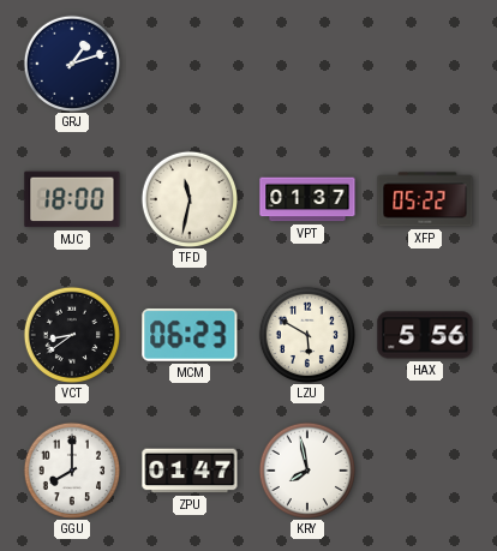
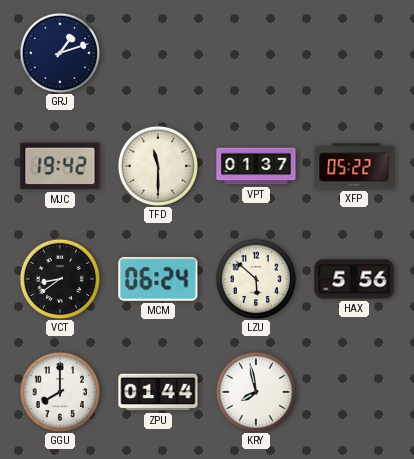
MJC: 18:00 -> 19:42
TFD: 11:32 -> 11:30
MCM: 06:23 -> 06:24
LZU: 5:50 -> 5:52
ZPU: 01:47 -> 01:44
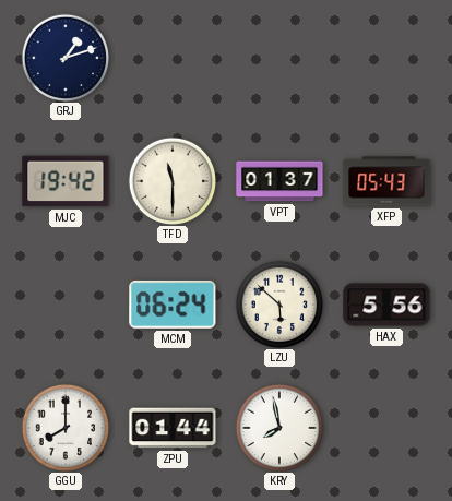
XFP: 05:22 -> 05:43
VCT: 8:39 -> none
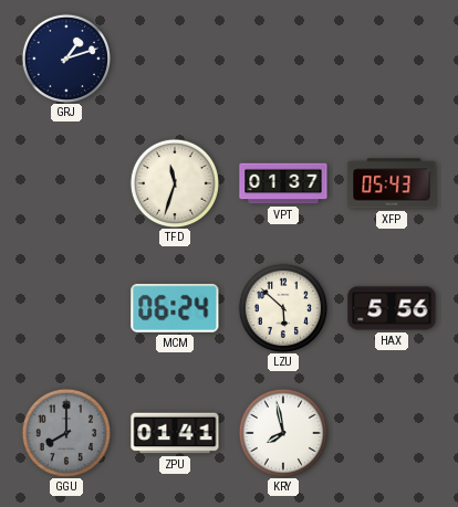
MJC: 19:42 -> none
TFD: 11:30 -> 11:33
GGU dial: white -> grey
ZPU: 01:44 -> 01:41
